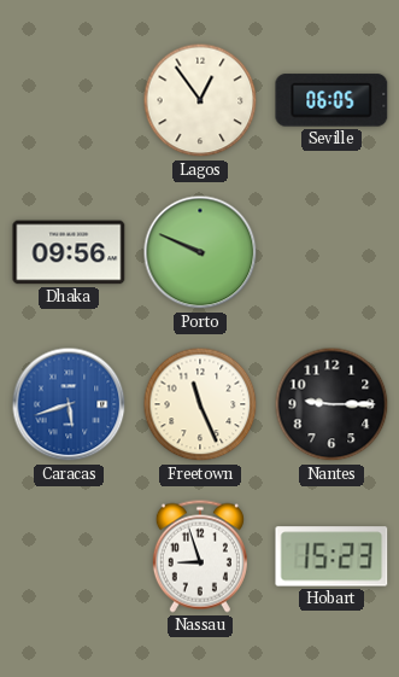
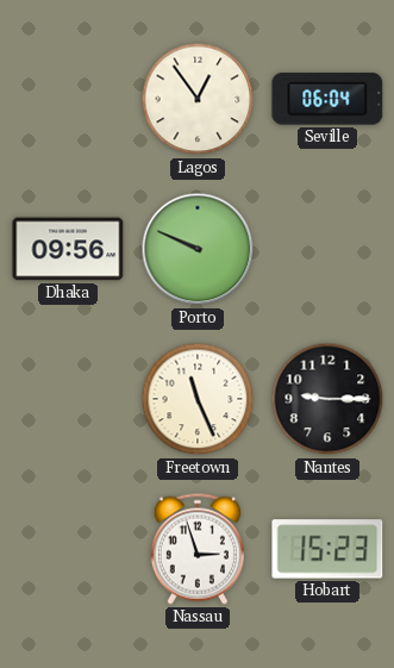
Seville: 06:05 -> 06:04
Caracas: 5:42 -> none
Nassau: 8:57 -> 2:57
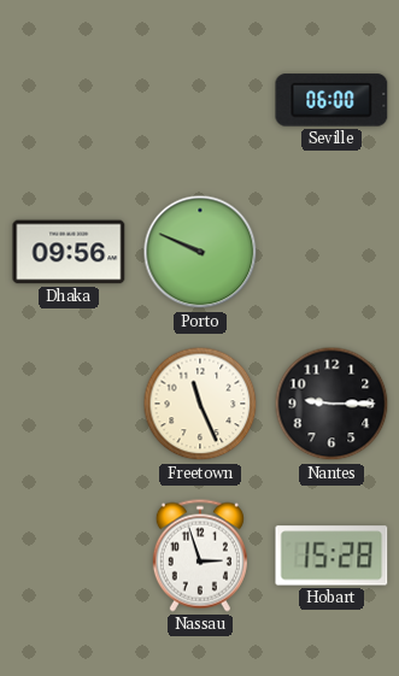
Lagos: 12:54 -> none
Seville: 06:04 -> 06:00
Hobart: 15:23 -> 15:28
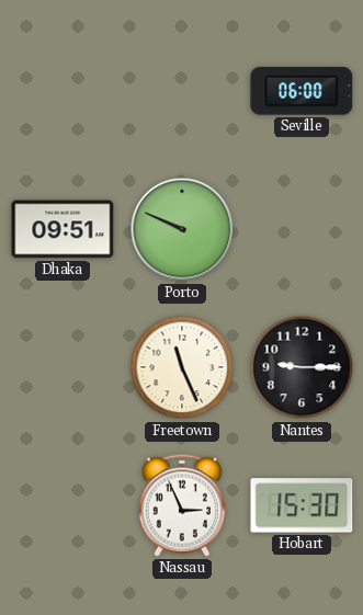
Dhaka: 09:56 -> 09:51
Nassau: 2:57 -> 2:56
Hobart: 15:28 -> 15:30
